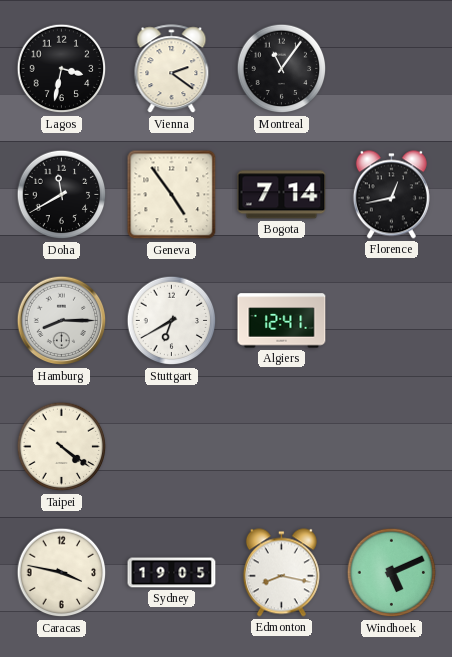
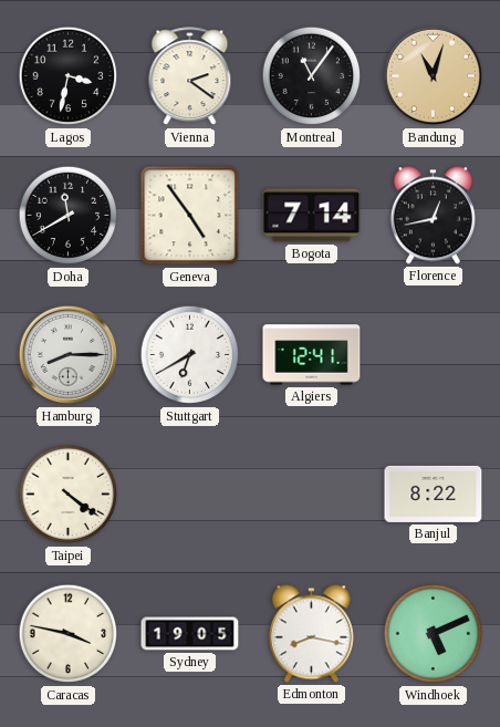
Bandung: none -> 11:03
Banjul: none -> 8:22
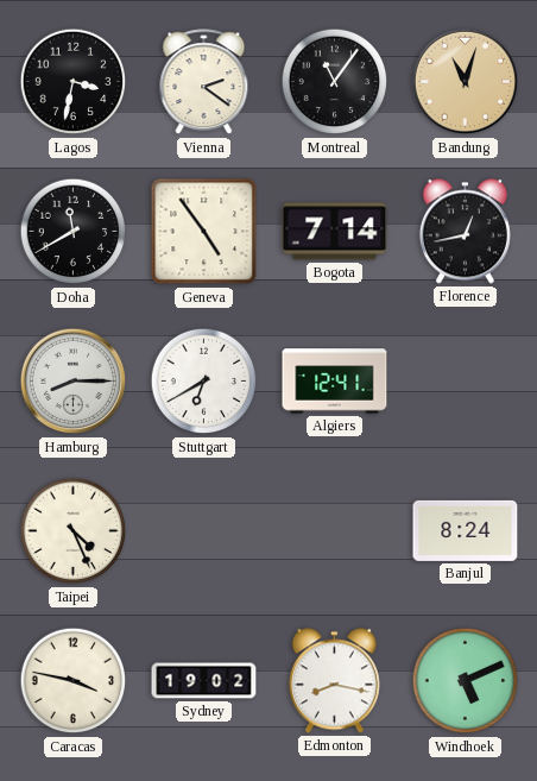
Taipei: 4:21 -> 4:26
Banjul: 8:22 -> 8:24
Sydney: 19:05 -> 19:02
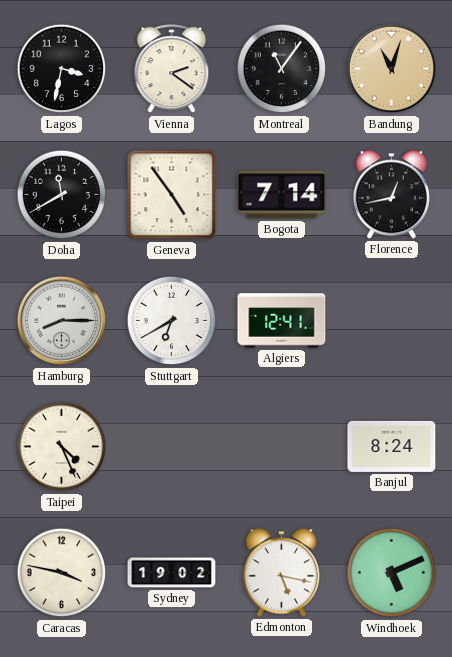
Edmonton: 8:17 -> 5:17
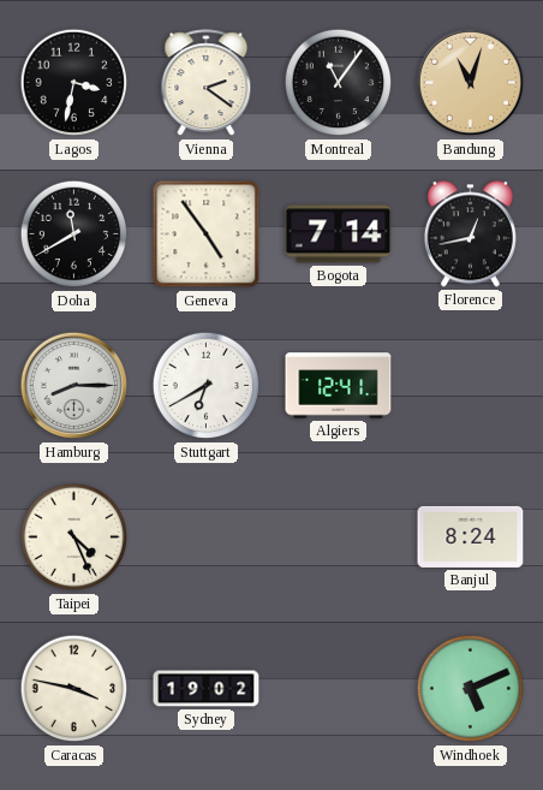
Edmonton: 5:17 -> none
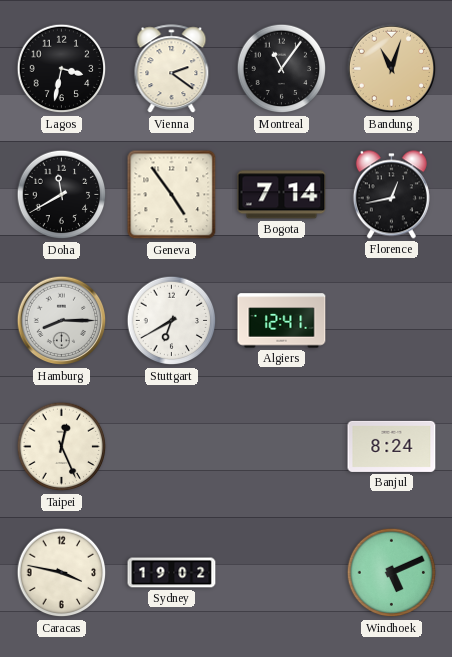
Taipei: 4:26 -> 12:26
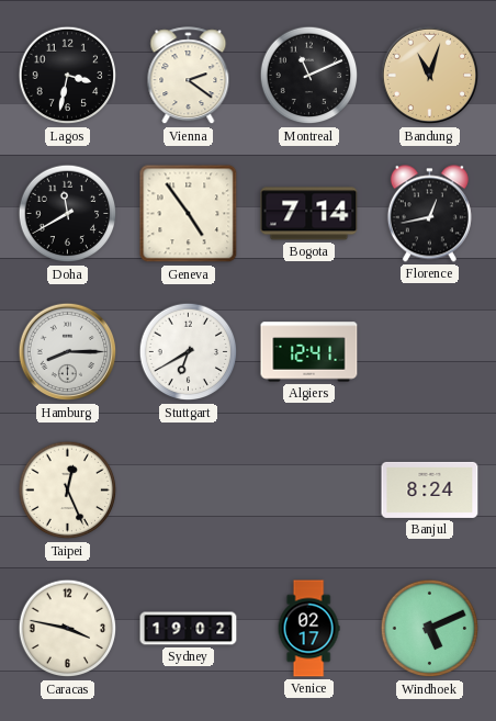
Montreal: 11:06 -> 11:11
Venice: none -> 02:17
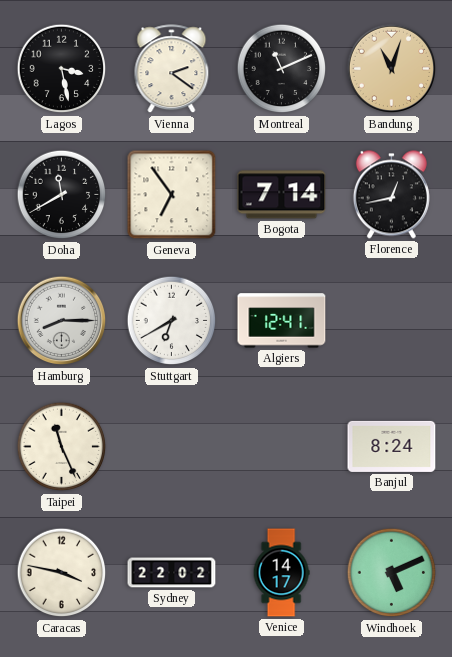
Lagos: 3:32 -> 3:28
Geneva: 4:54 -> 6:54
Taipei: 12:26 -> 11:26
Sydney: 19:02 -> 22:02
Venice: 02:17 -> 14:17
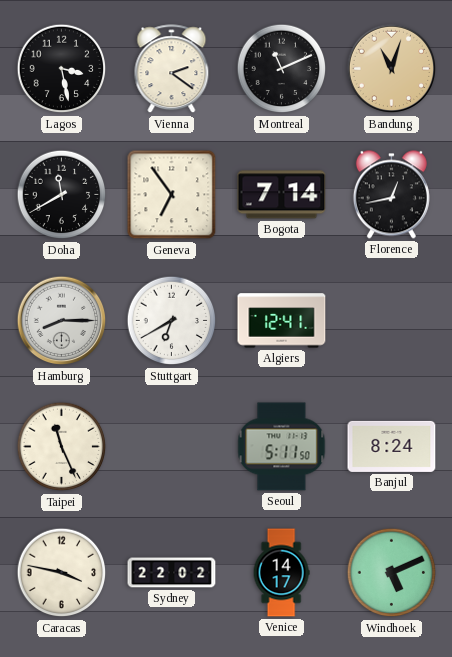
Seoul: none -> 5:11
